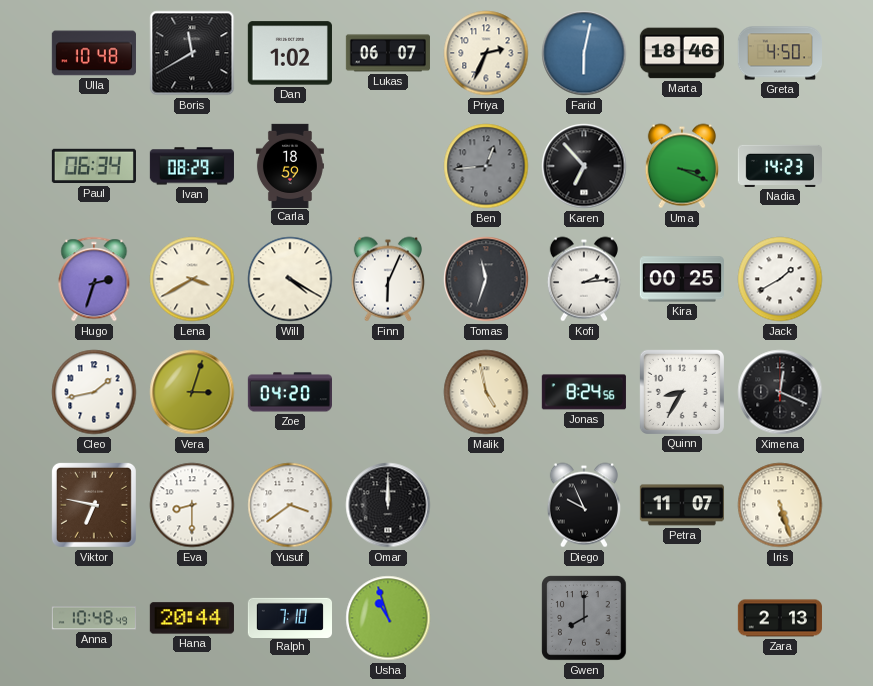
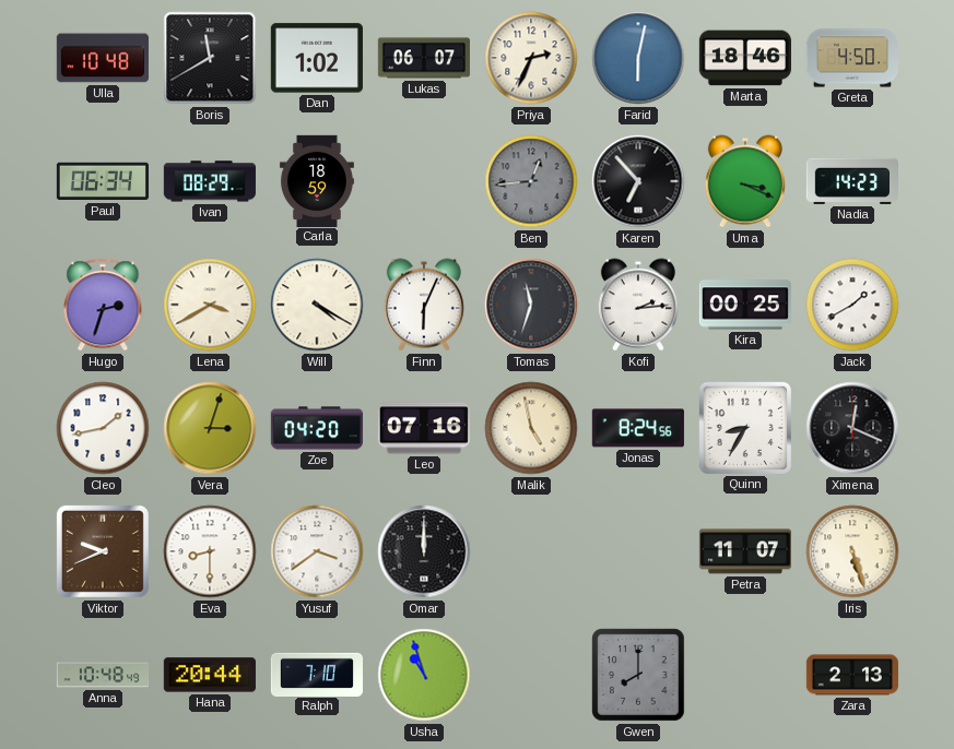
Leo: none -> 07:16
Viktor: 6:47 -> 9:41
Diego: 9:56 -> none
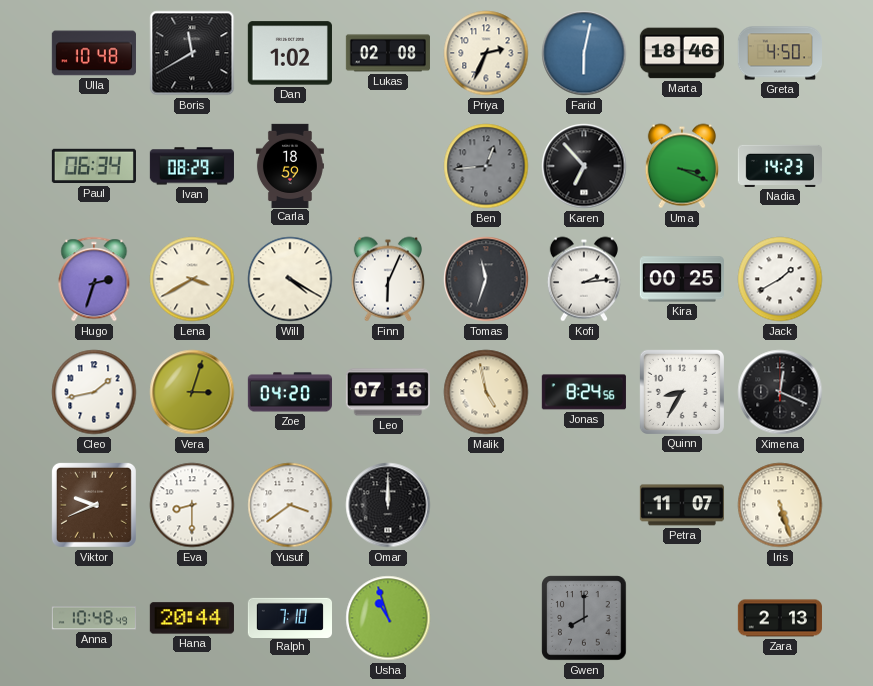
Lukas: 06:07 -> 02:08
